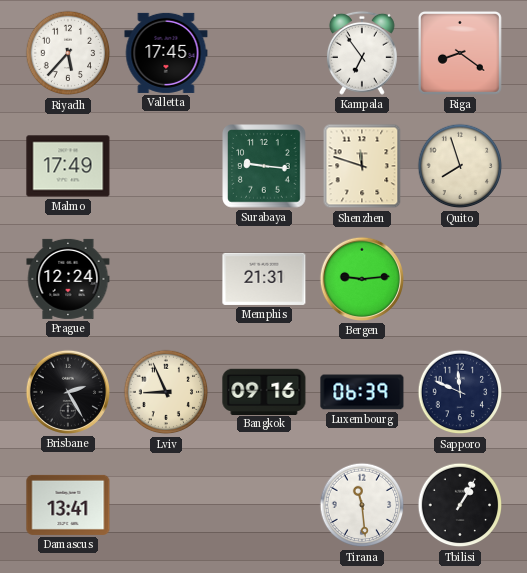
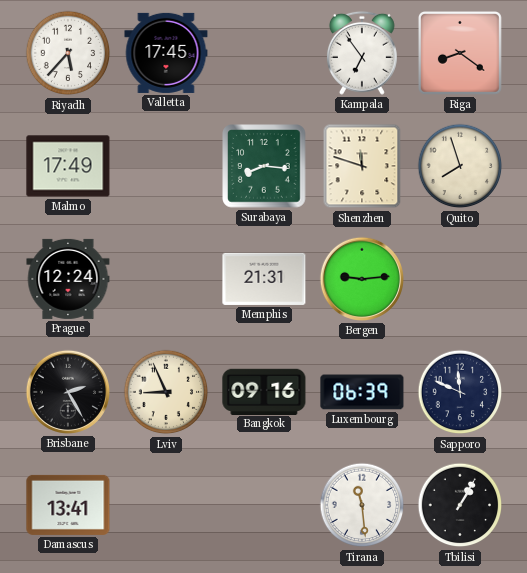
Surabaya: 9:16 -> 8:16
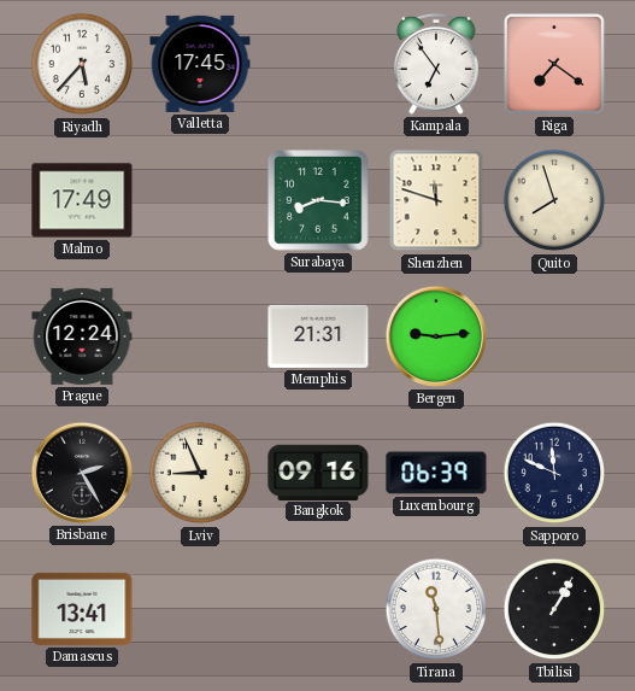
Riga: 8:21 -> 7:21
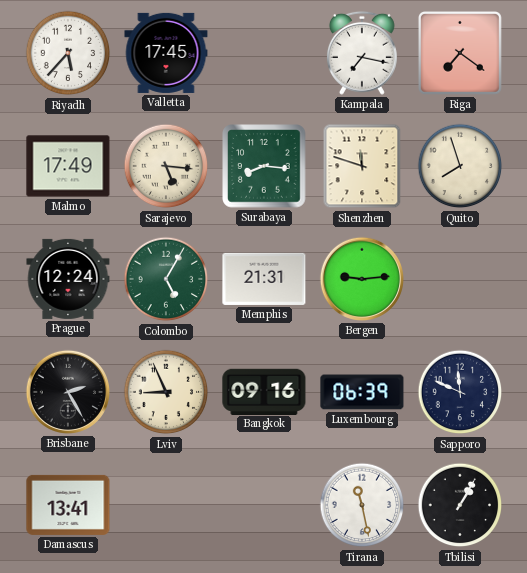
Kampala: 6:54 -> 7:17
Sarajevo: none -> 5:16
Colombo: none -> 5:05
Tirana: 11:29 -> 11:28
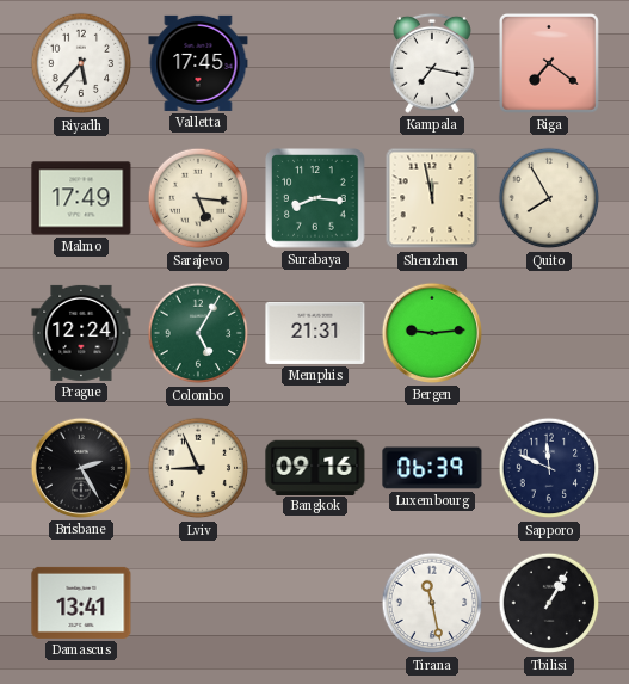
Shenzhen: 11:48 -> 11:58
Quito: 7:57 -> 7:55
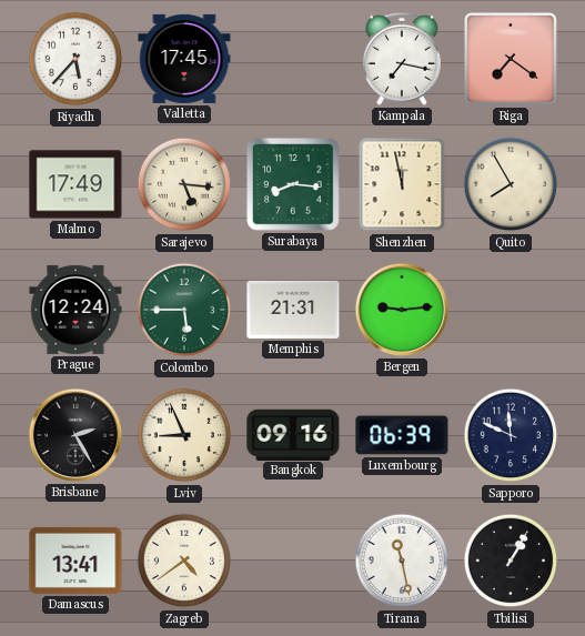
Colombo: 5:05 -> 5:45
Zagreb: none -> 4:39
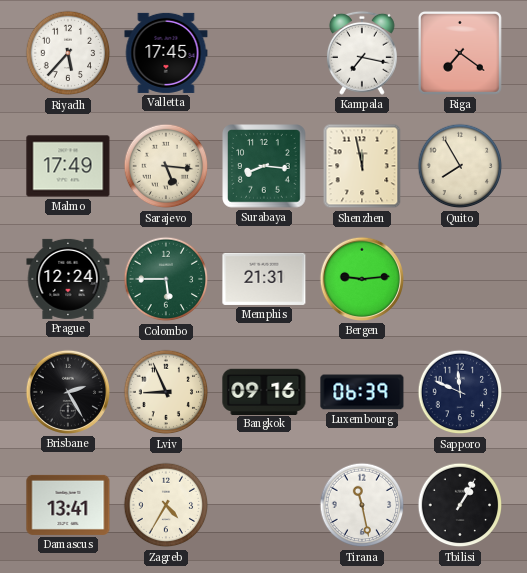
Zagreb: 4:39 -> 4:35
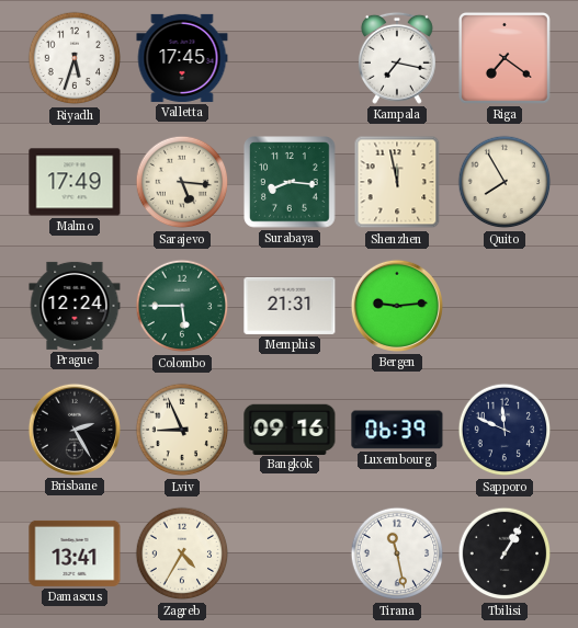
Riyadh: 5:37 -> 5:33
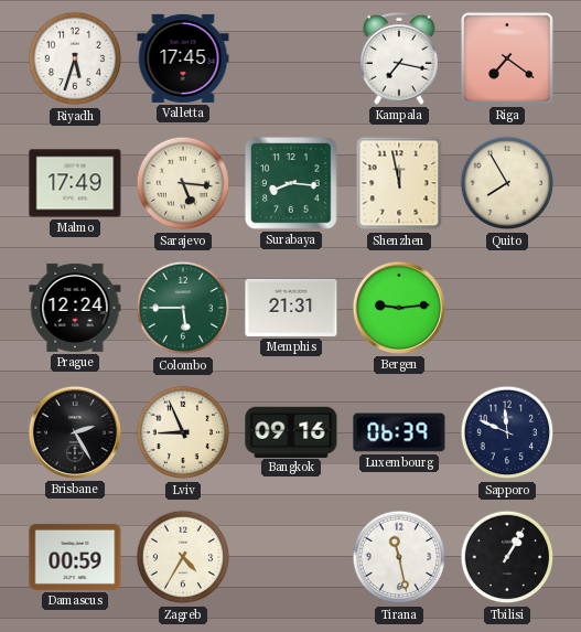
Damascus: 13:41 -> 00:59
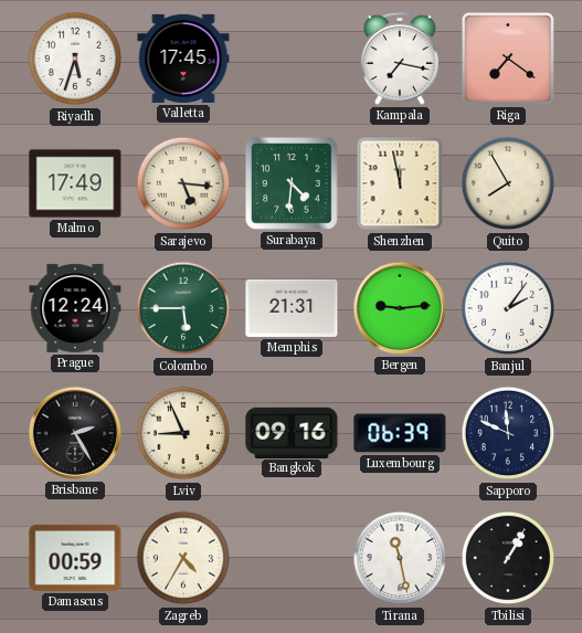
Surabaya: 8:16 -> 4:31
Banjul: none -> 2:06
